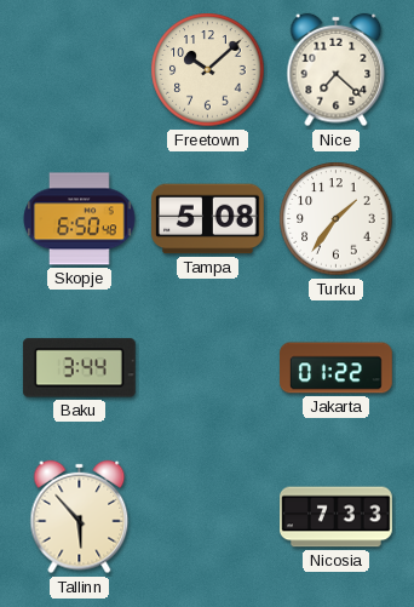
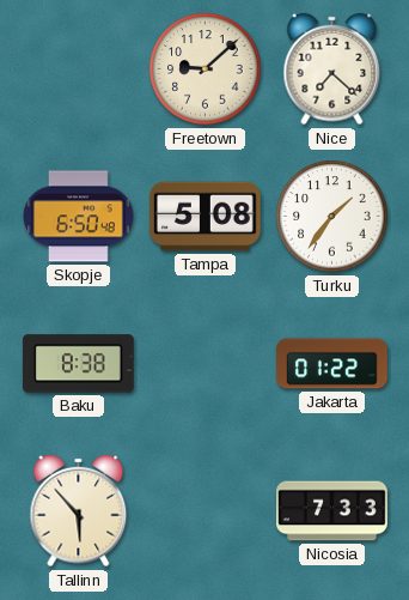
Freetown: 10:08 -> 9:08
Baku: 3:44 -> 8:38
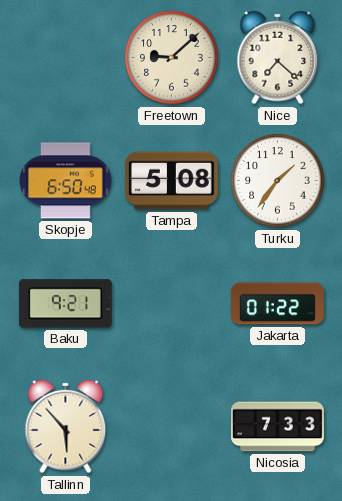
Baku: 8:38 -> 9:21
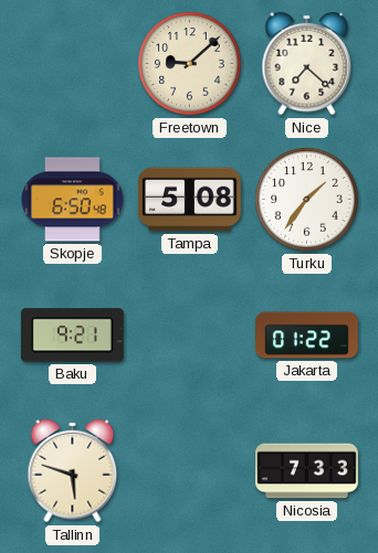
Tallinn: 5:53 -> 5:48
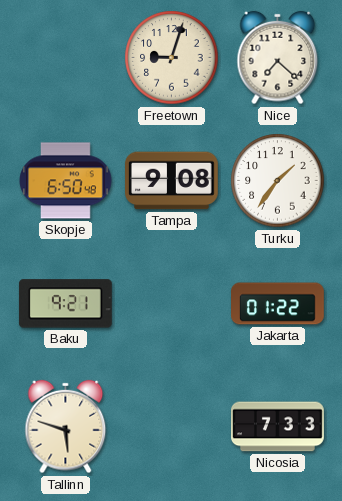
Freetown: 9:08 -> 9:03
Tampa: 5:08 -> 9:08
